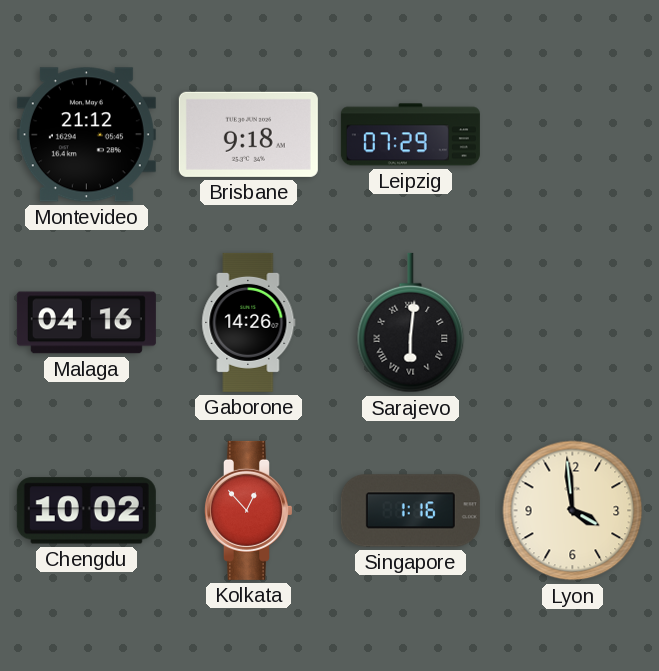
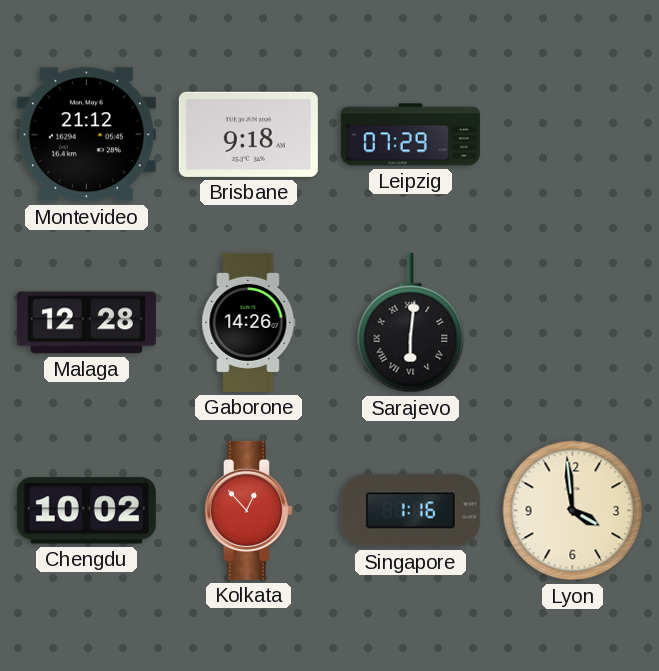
Malaga: 04:16 -> 12:28
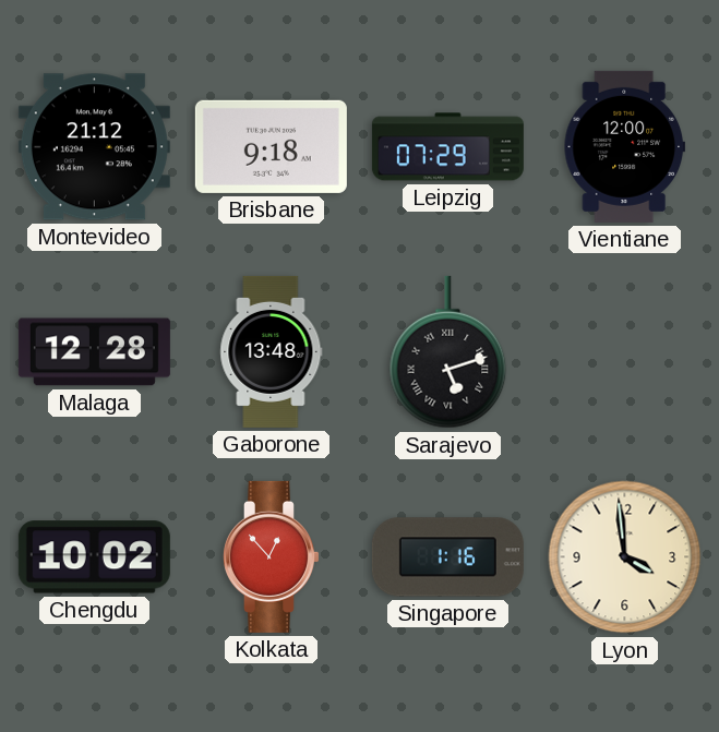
Vientiane: none -> 12:00
Gaborone: 14:26 -> 13:48
Sarajevo: 6:01 -> 5:12
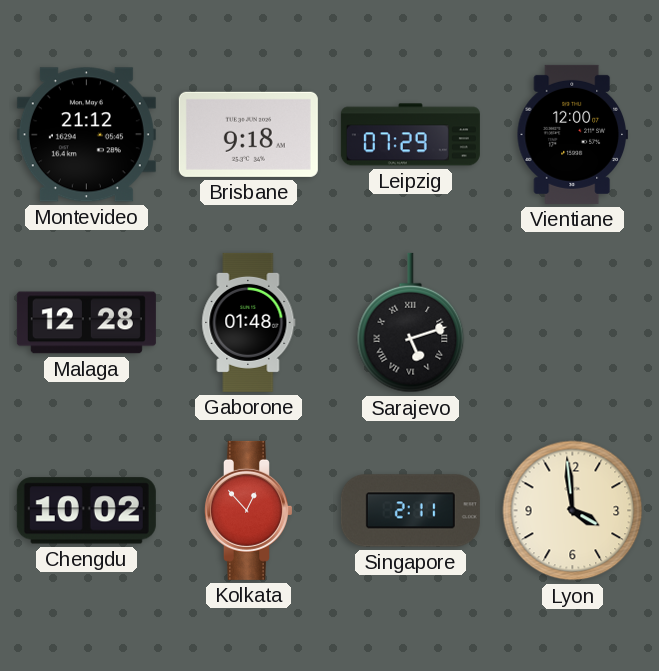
Gaborone: 13:48 -> 01:48
Singapore: 1:16 -> 2:11
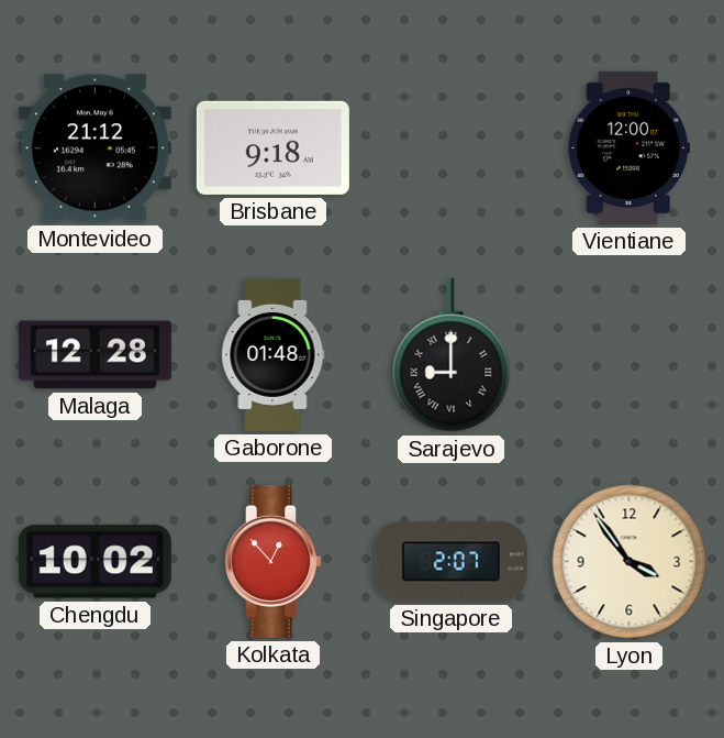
Leipzig: 07:29 -> none
Sarajevo: 5:12 -> 9:00
Singapore: 2:11 -> 2:07
Lyon: 3:59 -> 3:54
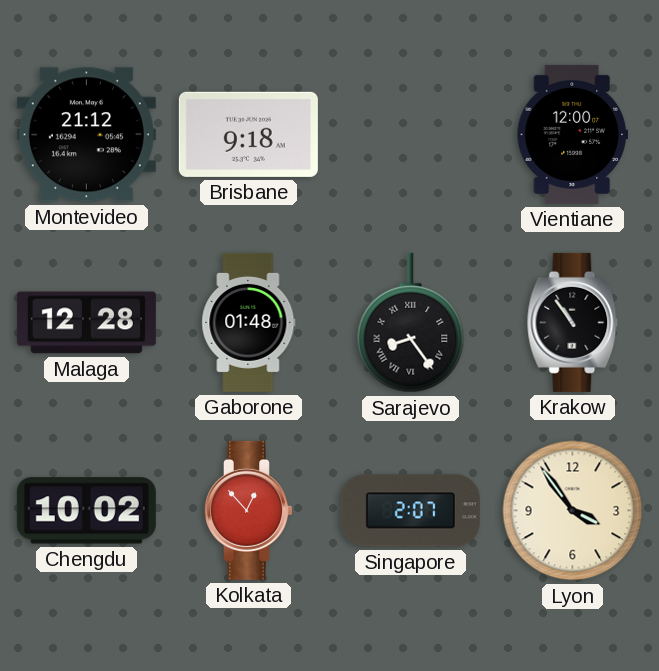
Sarajevo: 9:00 -> 8:24
Krakow: none -> 10:54
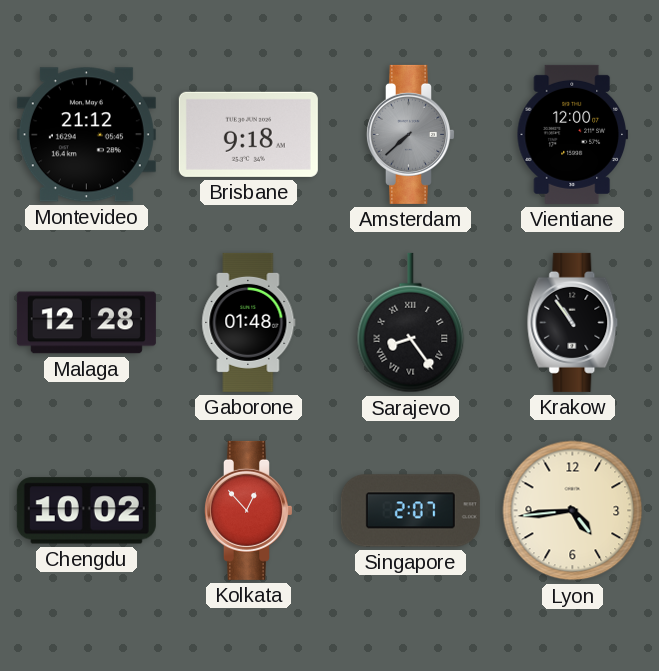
Amsterdam: none -> 7:38
Lyon: 3:54 -> 4:44
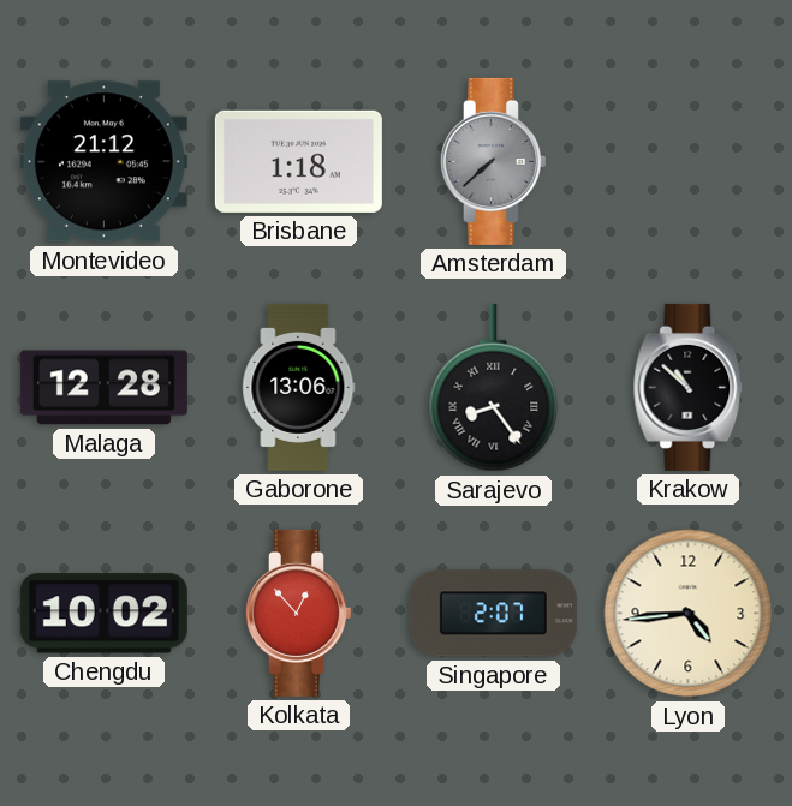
Brisbane: 9:18 -> 1:18
Vientiane: 12:00 -> none
Gaborone: 01:48 -> 13:06
Krakow: 10:54 -> 10:52
